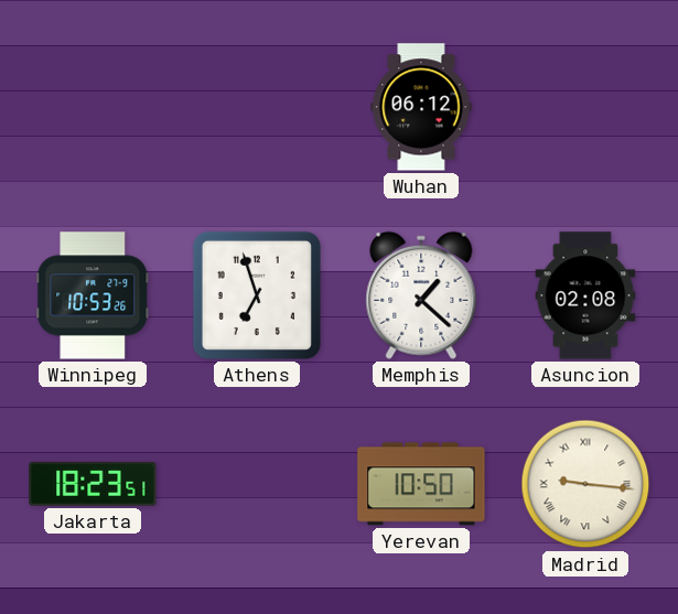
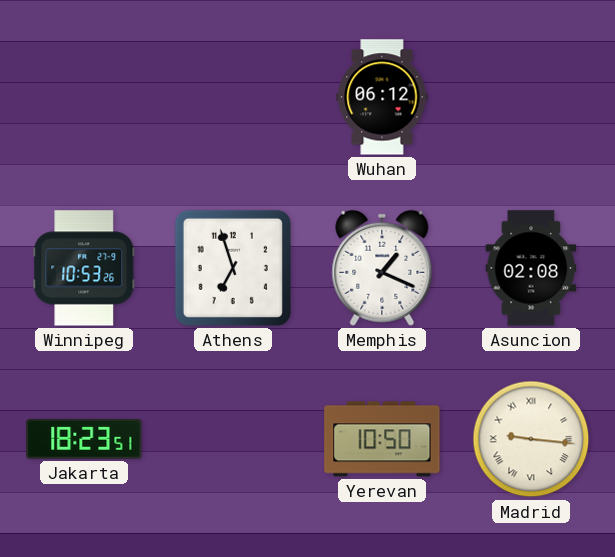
Memphis: 1:22 -> 1:19
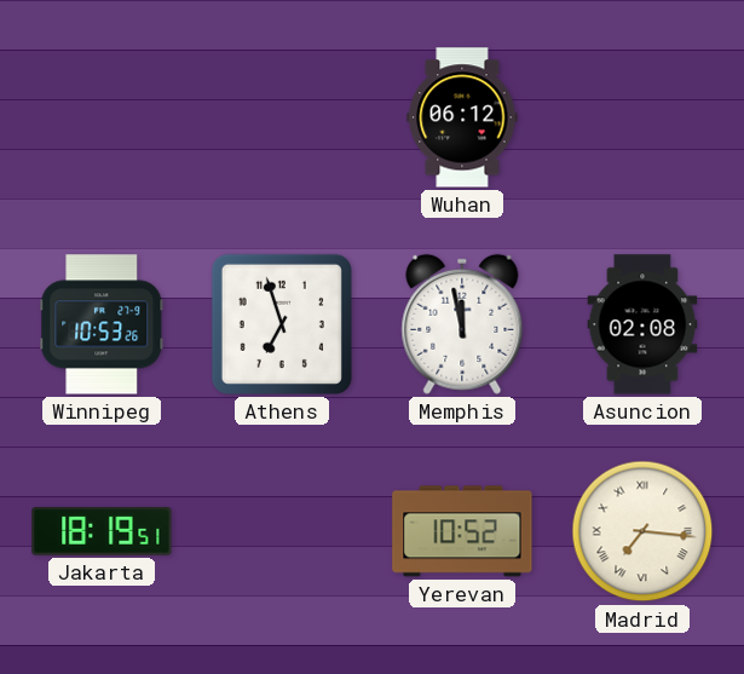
Memphis: 1:19 -> 11:58
Jakarta: 18:23 -> 18:19
Yerevan: 10:50 -> 10:52
Madrid: 9:16 -> 7:16
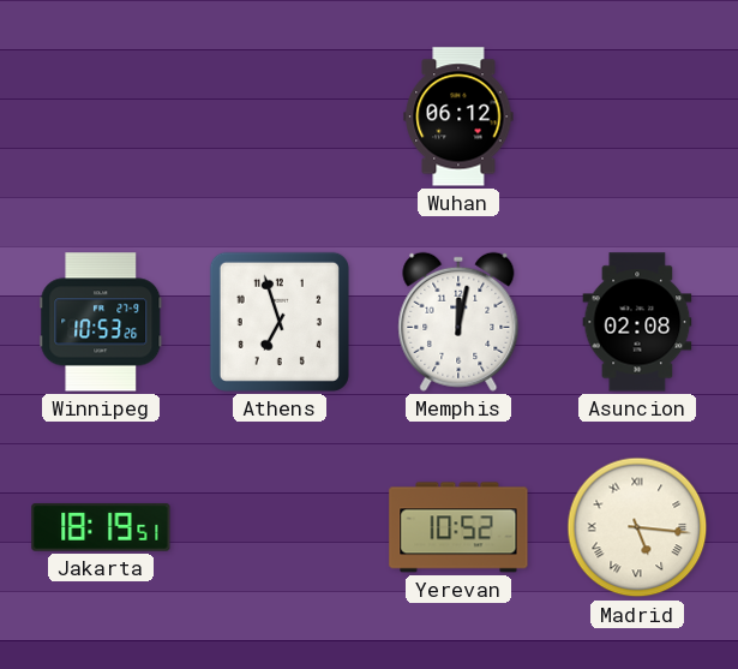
Memphis: 11:58 -> 12:02
Madrid: 7:16 -> 5:16
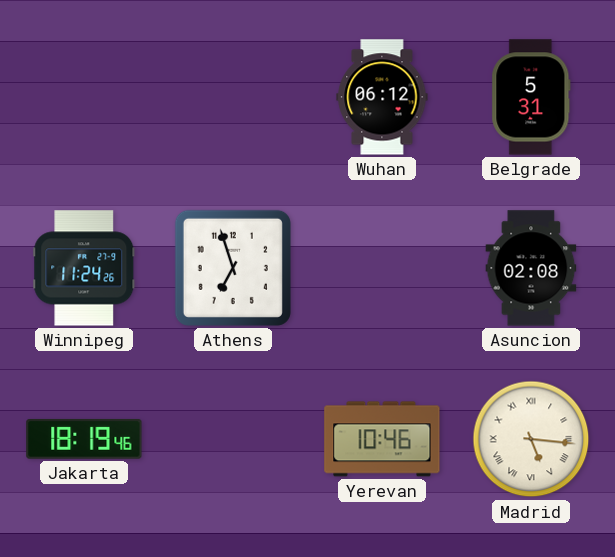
Belgrade: none -> 5:31
Winnipeg: 10:53 -> 11:24
Memphis: 12:02 -> none
Jakarta: 18:19:51 -> 18:19:46
Yerevan: 10:52 -> 10:46
